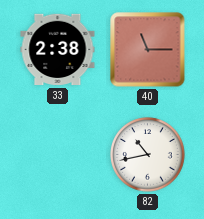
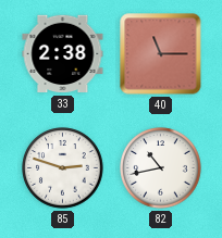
85: none -> 2:48
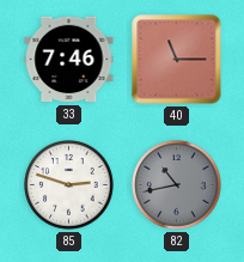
33: 2:38 -> 7:46
82 dial: white -> grey
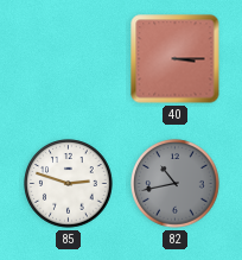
33: 7:46 -> none
40: 11:15 -> 3:15
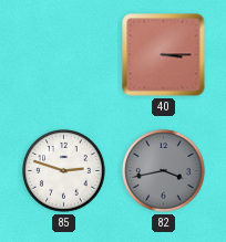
82: 10:43 -> 3:43
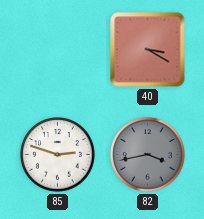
40: 3:15 -> 3:20
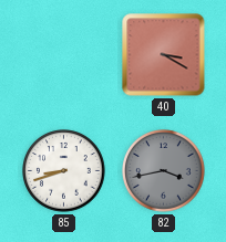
85: 2:48 -> 8:42
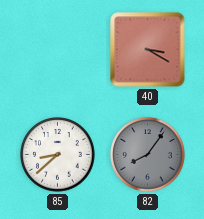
85: 8:42 -> 8:38
82: 3:43 -> 8:06
